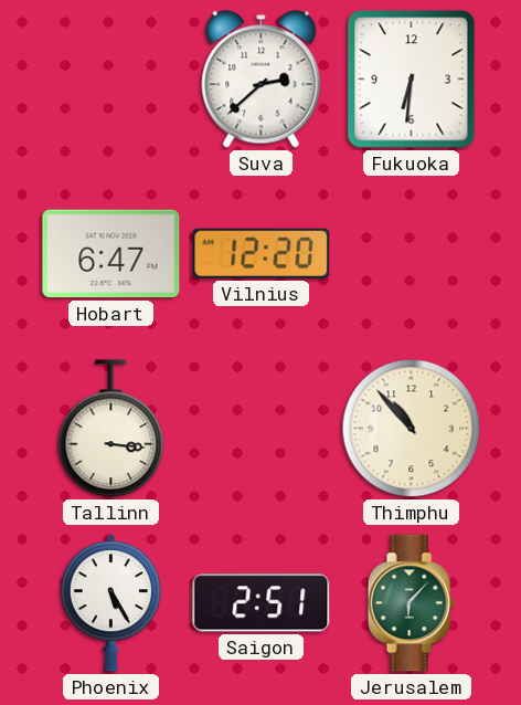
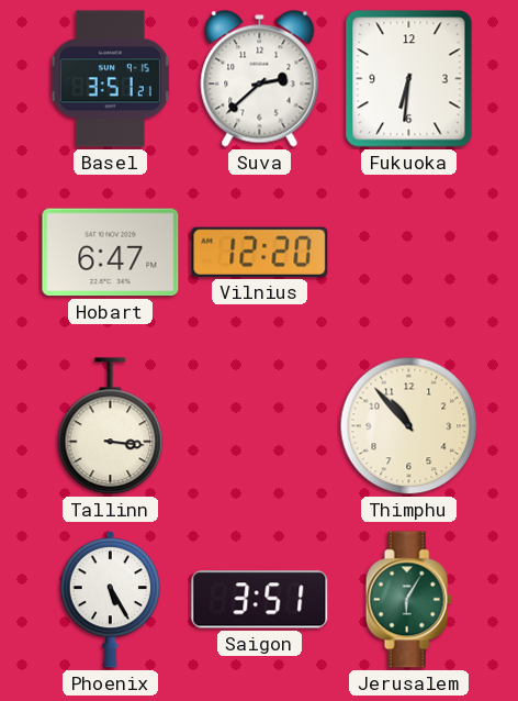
Basel: none -> 3:51
Saigon: 2:51 -> 3:51
Jerusalem: 6:07 -> 6:05
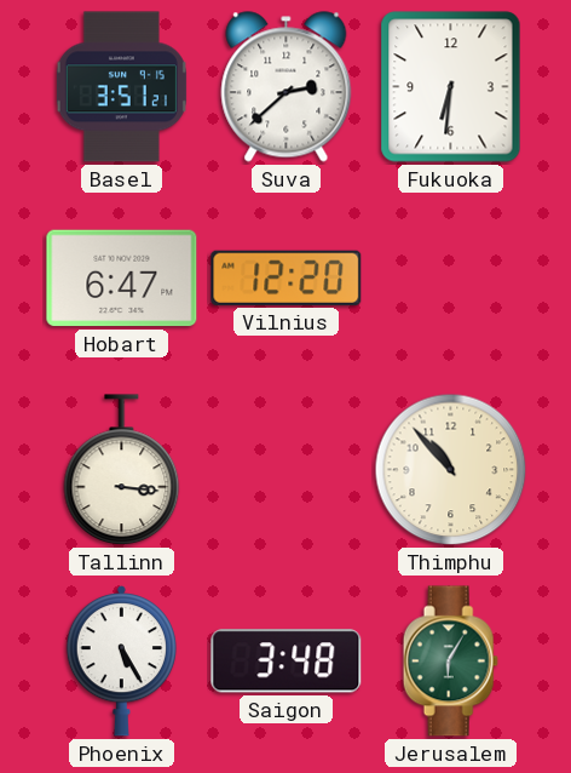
Saigon: 3:51 -> 3:48
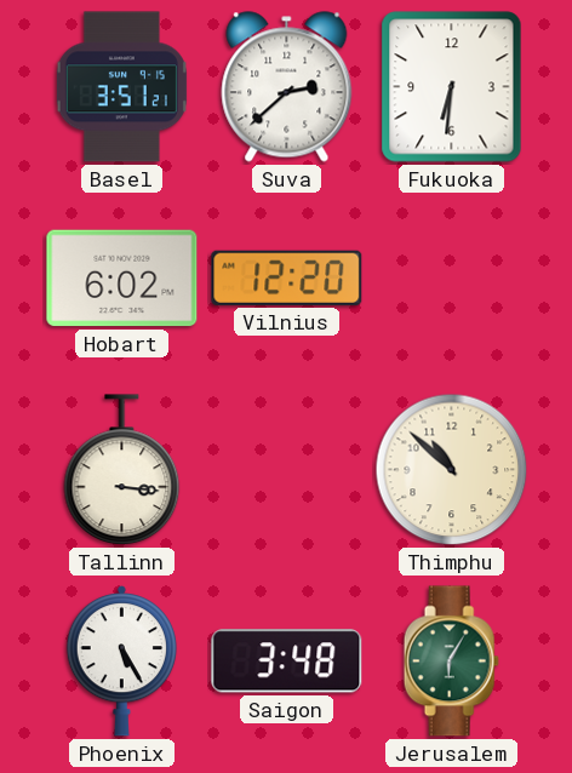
Hobart: 6:47 -> 6:02
Thimphu: 10:53 -> 10:52
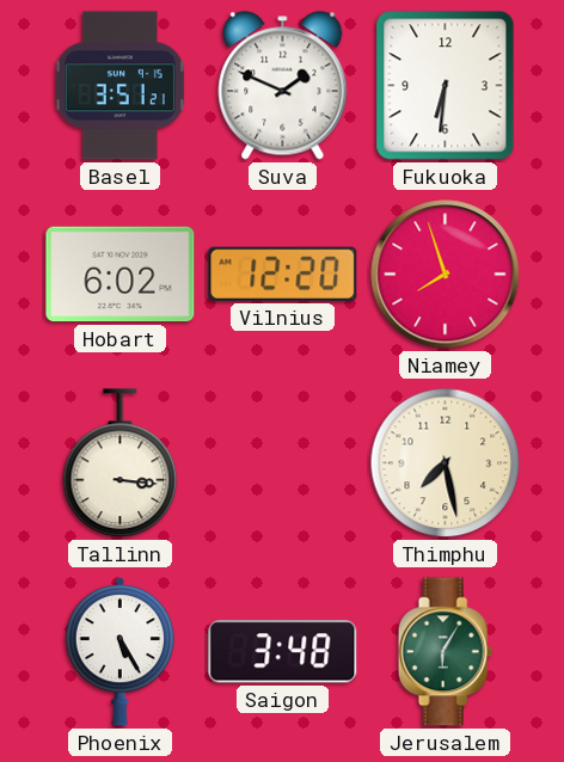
Suva: 2:38 -> 1:49
Niamey: none -> 7:57
Thimphu: 10:52 -> 7:28
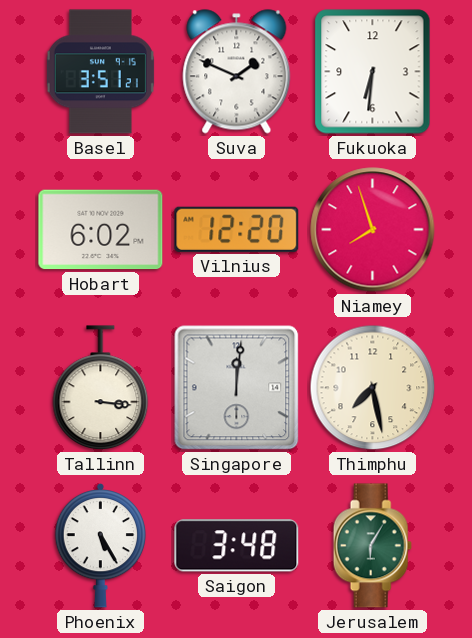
Singapore: none -> 12:01
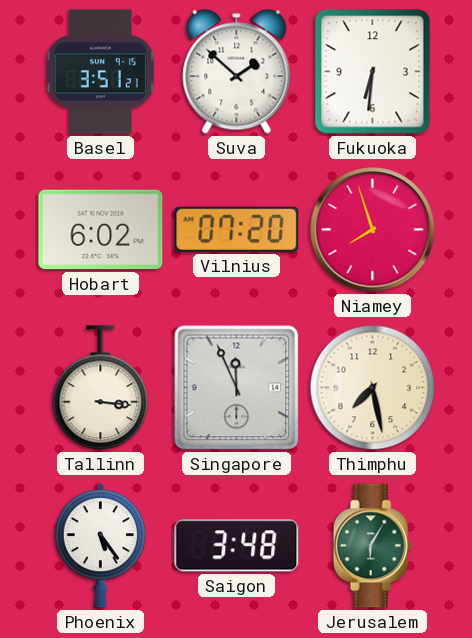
Suva: 1:49 -> 1:52
Vilnius: 12:20 -> 07:20
Singapore: 12:01 -> 11:56
Phoenix: 5:25 -> 5:24
